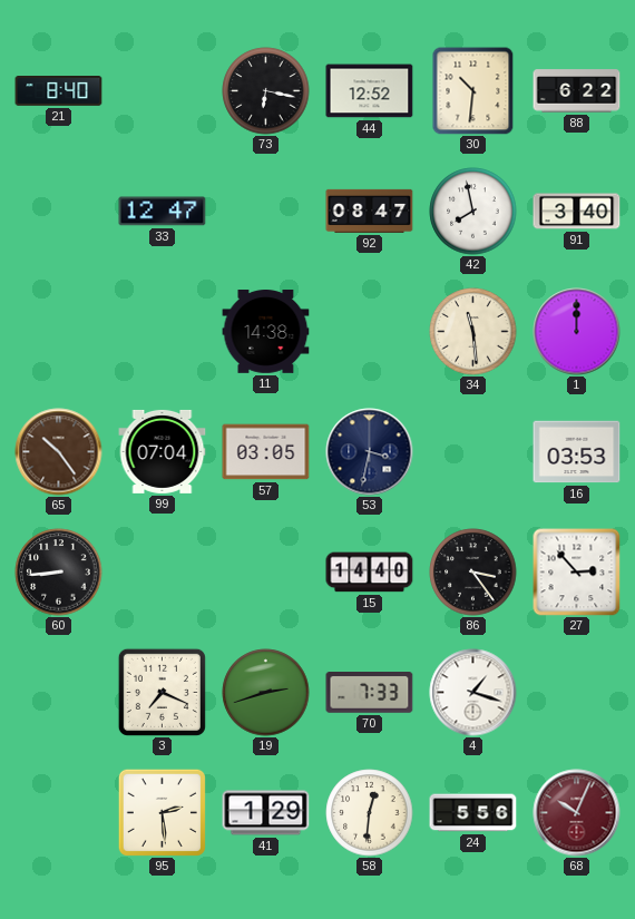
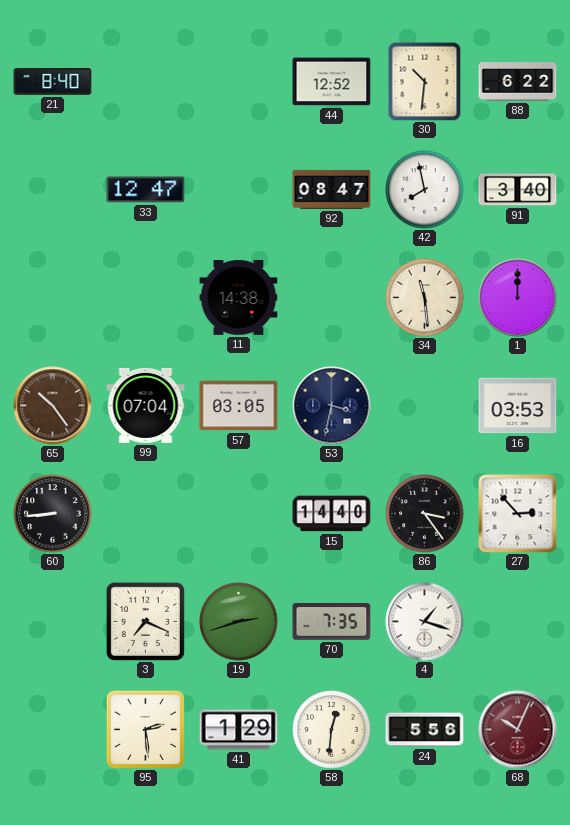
73: 6:17 -> none
70: 7:33 -> 7:35
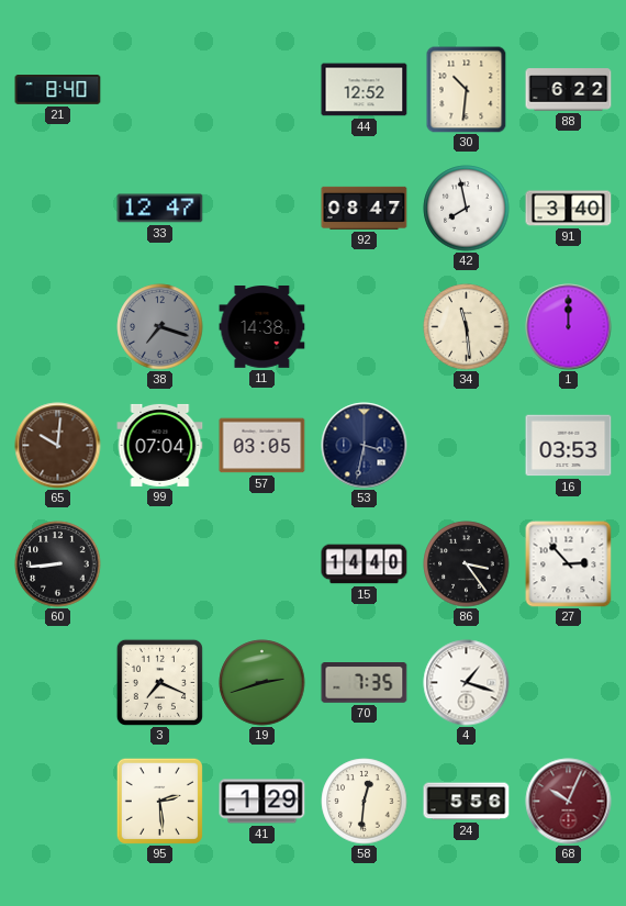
38: none -> 7:18
65: 10:24 -> 10:01
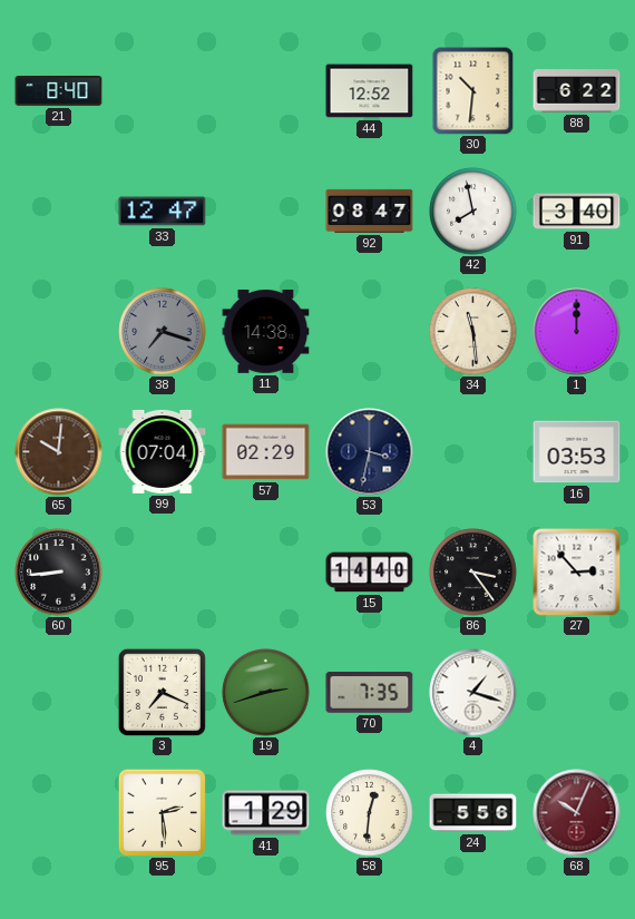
57: 03:05 -> 02:29
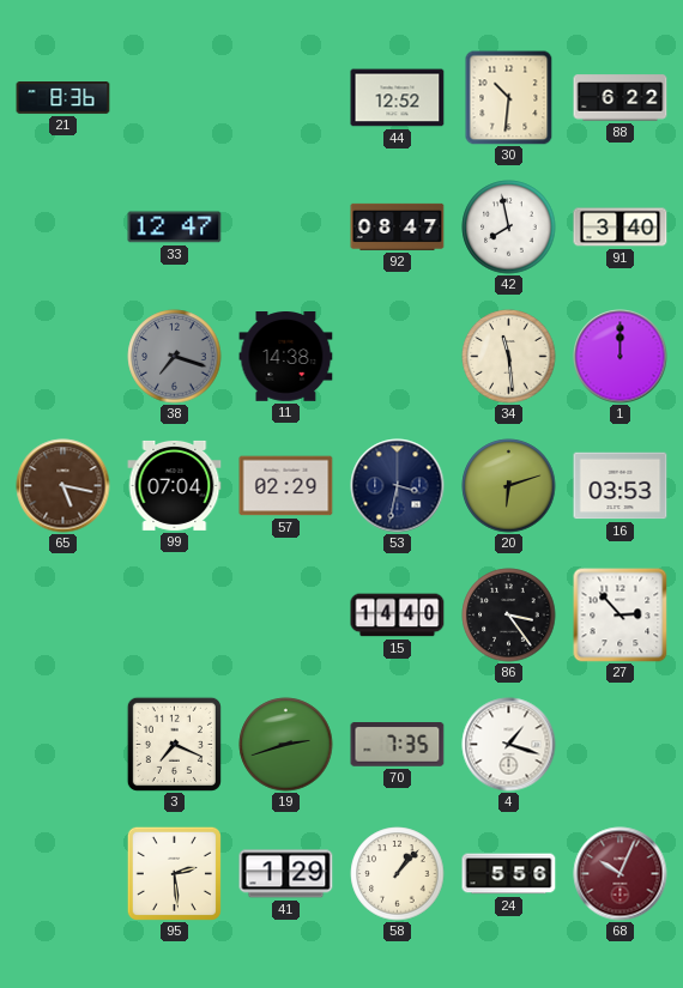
21: 8:40 -> 8:36
65: 10:01 -> 5:17
20: none -> 6:12
60: 8:44 -> none
58: 12:31 -> 1:07
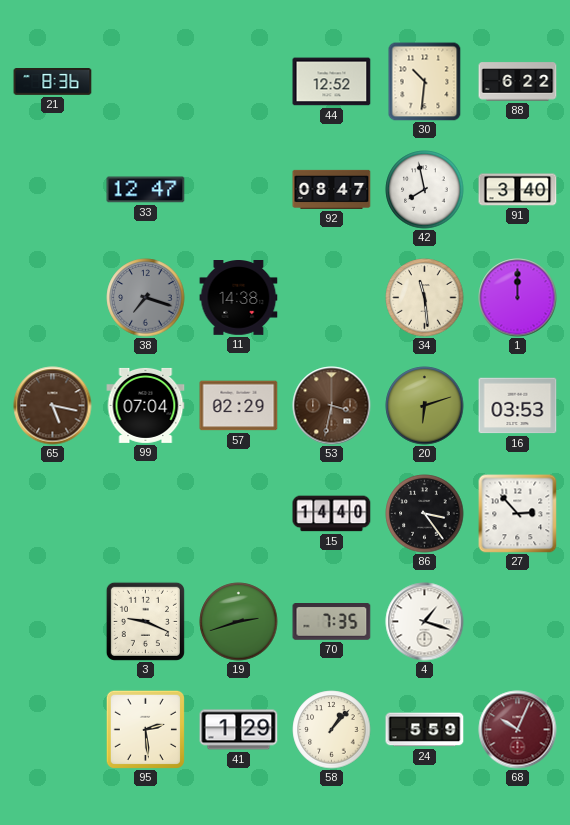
53 dial: navy -> brown
3: 7:19 -> 9:19
24: 5:56 -> 5:59
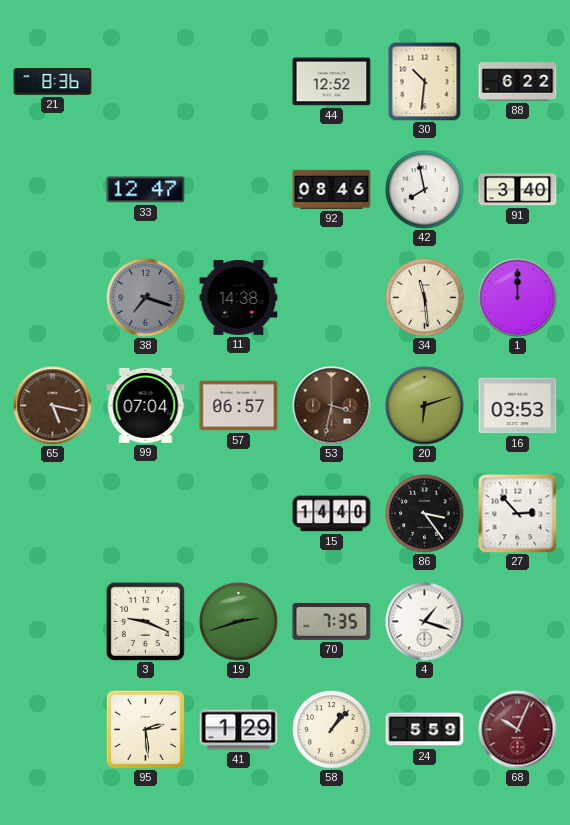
92: 08:47 -> 08:46
57: 02:29 -> 06:57
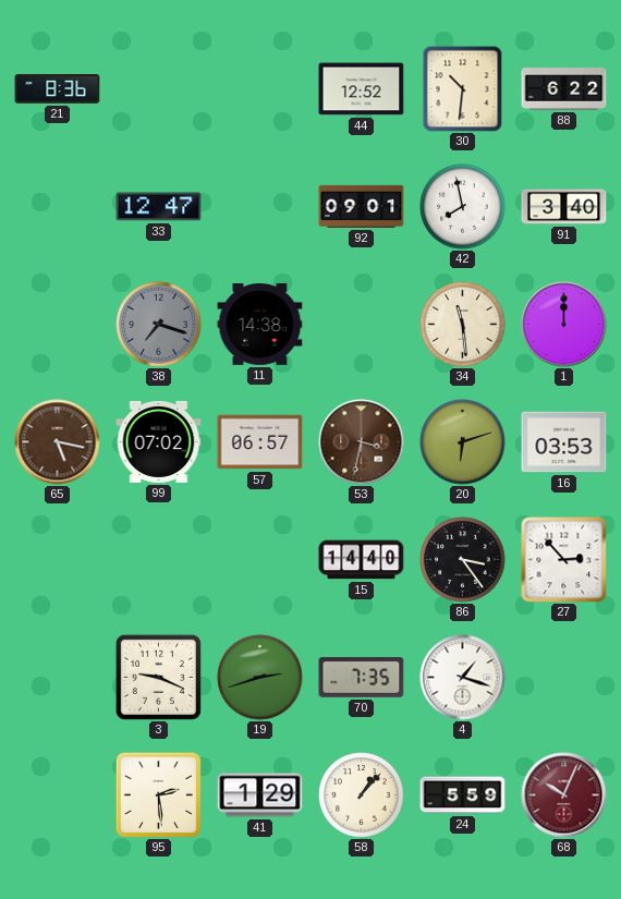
92: 08:46 -> 09:01
99: 07:04 -> 07:02
